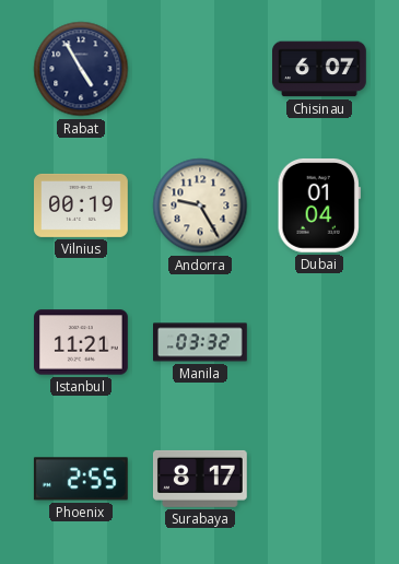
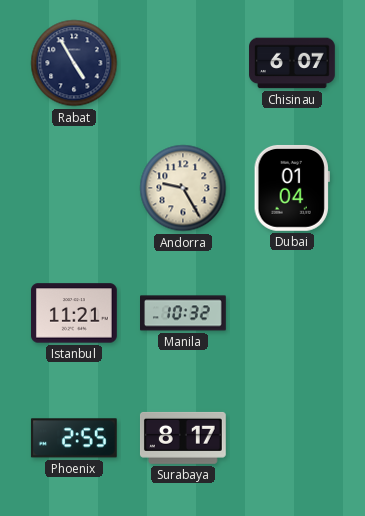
Vilnius: 00:19 -> none
Manila: 03:32 -> 10:32
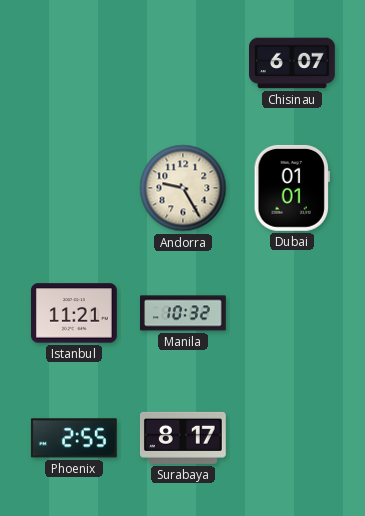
Rabat: 4:55 -> none
Dubai: 01:04 -> 01:01
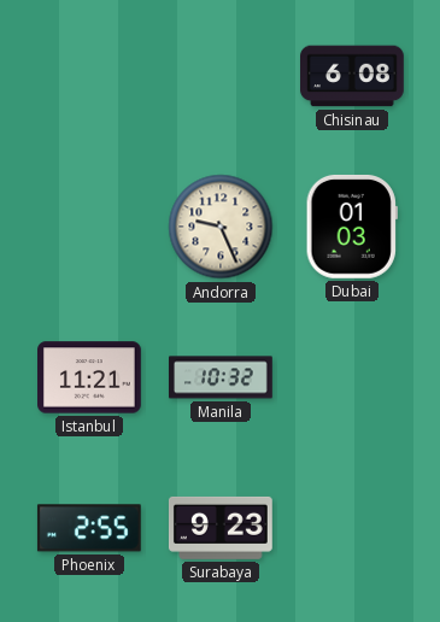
Chisinau: 6:07 -> 6:08
Andorra: 9:25 -> 9:26
Dubai: 01:01 -> 01:03
Surabaya: 8:17 -> 9:23
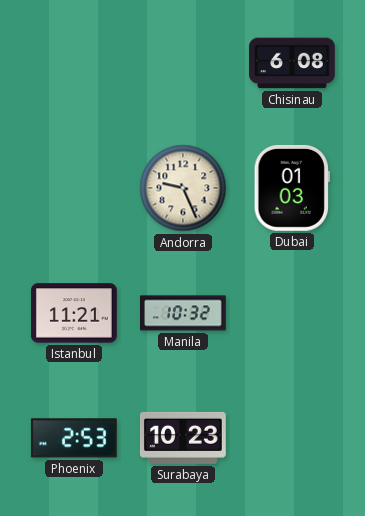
Phoenix: 2:55 -> 2:53
Surabaya: 9:23 -> 10:23
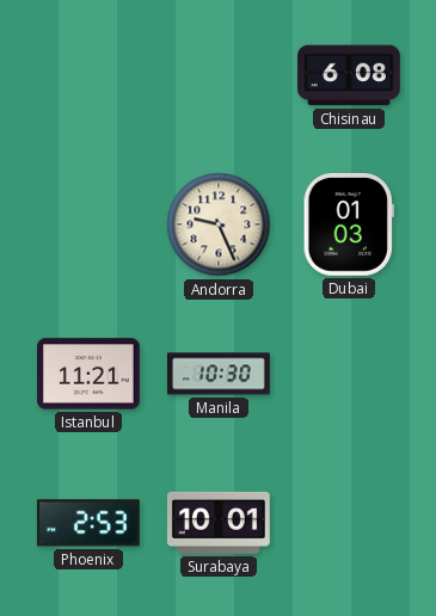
Manila: 10:32 -> 10:30
Surabaya: 10:23 -> 10:01
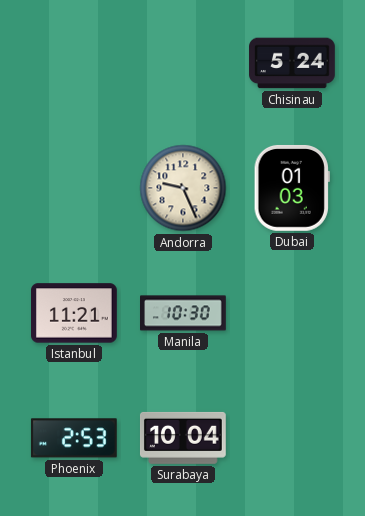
Chisinau: 6:08 -> 5:24
Surabaya: 10:01 -> 10:04
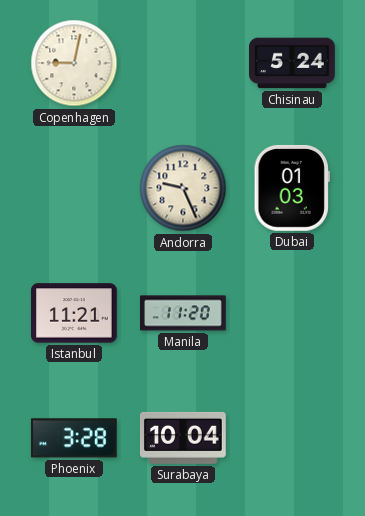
Copenhagen: none -> 9:02
Manila: 10:30 -> 11:20
Phoenix: 2:53 -> 3:28
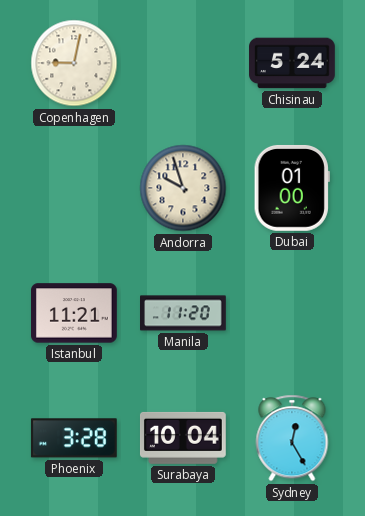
Andorra: 9:26 -> 9:57
Dubai: 01:03 -> 01:00
Sydney: none -> 12:25
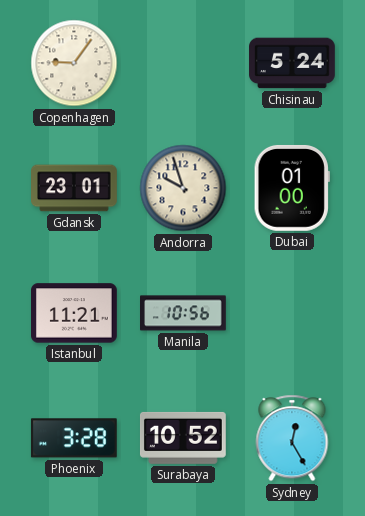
Copenhagen: 9:02 -> 9:06
Gdansk: none -> 23:01
Manila: 11:20 -> 10:56
Surabaya: 10:04 -> 10:52
